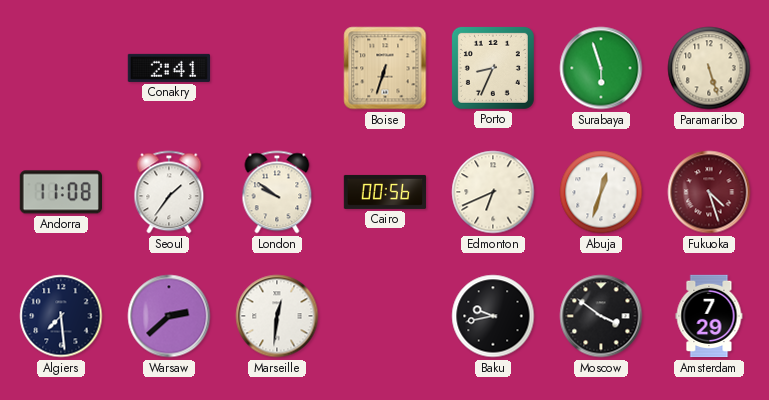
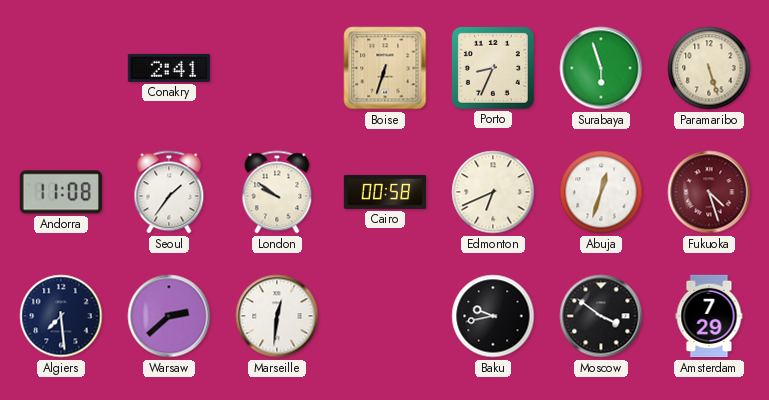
Cairo: 00:56 -> 00:58
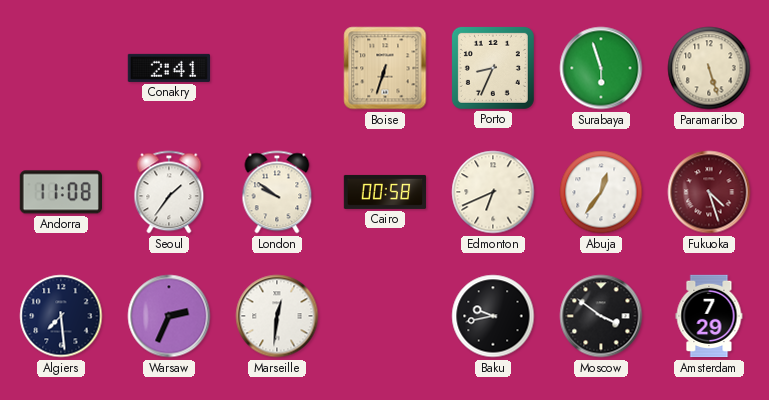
Abuja: 12:33 -> 12:36
Warsaw: 2:38 -> 2:34
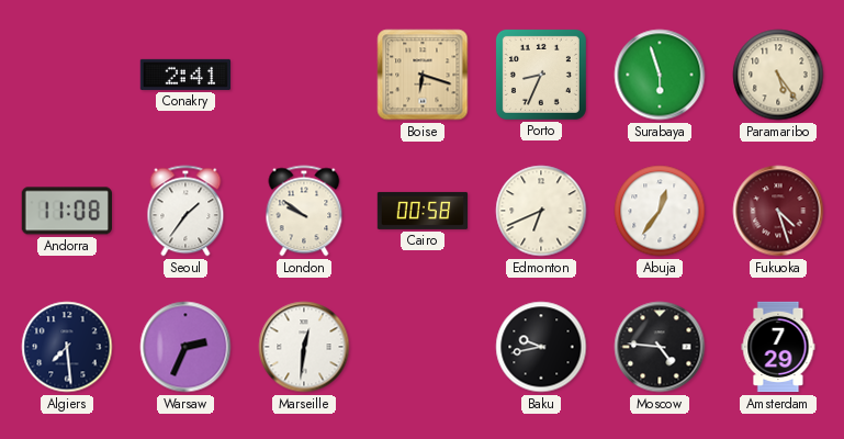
Boise: 6:33 -> 6:18
Paramaribo: 5:27 -> 5:24
Moscow: 3:51 -> 4:46
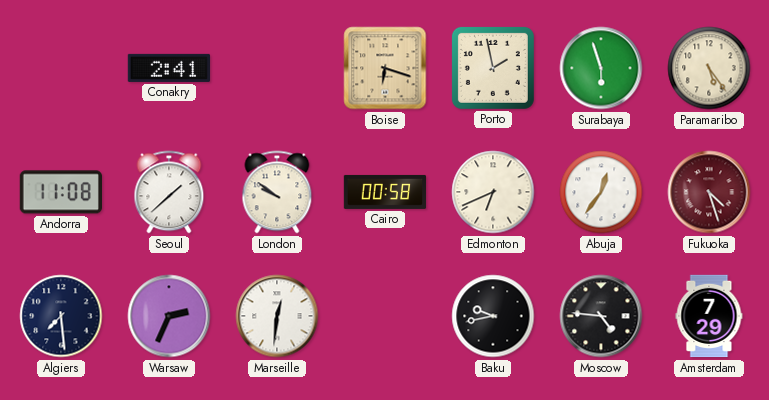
Porto: 8:34 -> 1:58
Seoul: 1:36 -> 1:38
